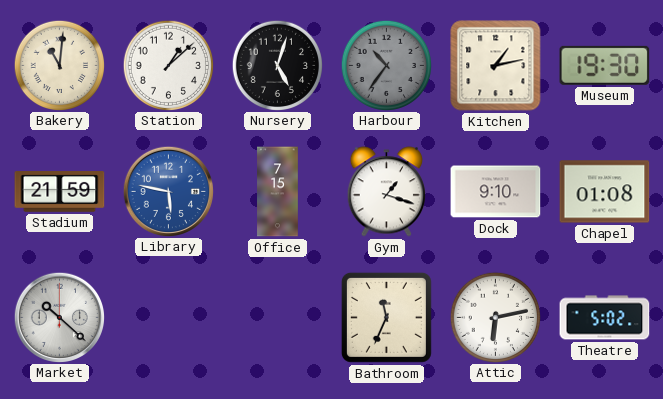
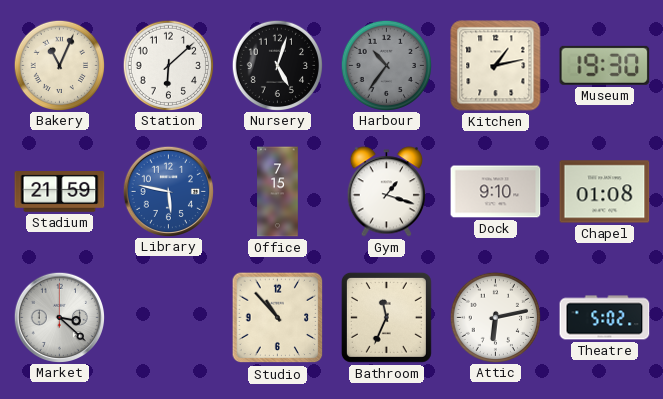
Bakery: 11:01 -> 11:04
Station: 1:08 -> 6:08
Market: 10:22 -> 3:22
Studio: none -> 10:53
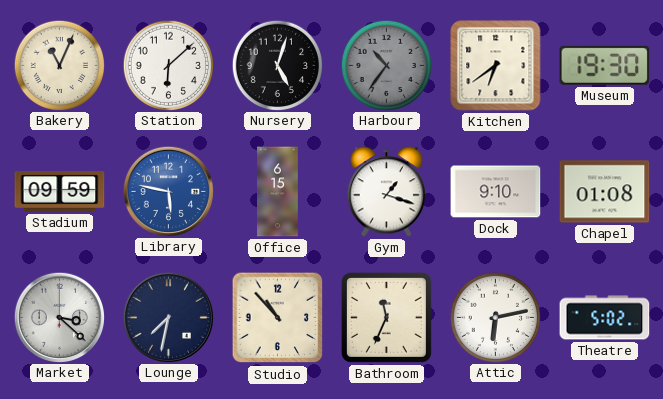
Kitchen: 1:13 -> 6:39
Stadium: 21:59 -> 09:59
Office: 7:15 -> 6:15
Lounge: none -> 7:32
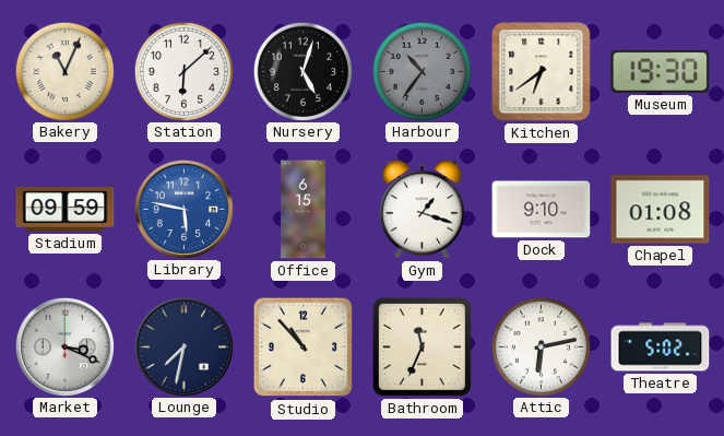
Market: 3:22 -> 3:19
